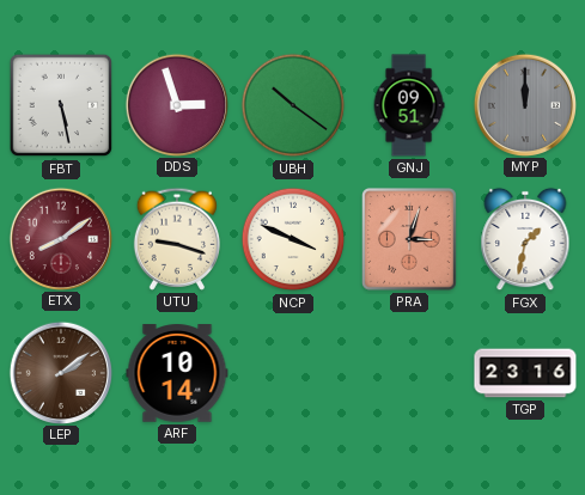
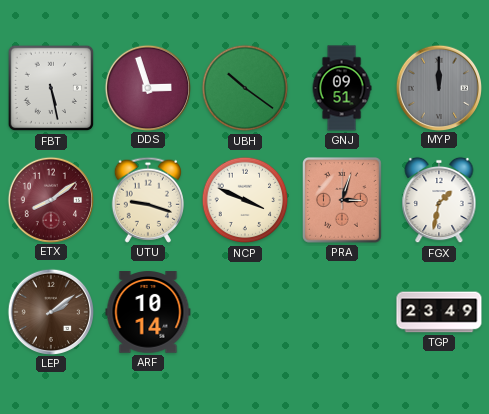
TGP: 23:16 -> 23:49
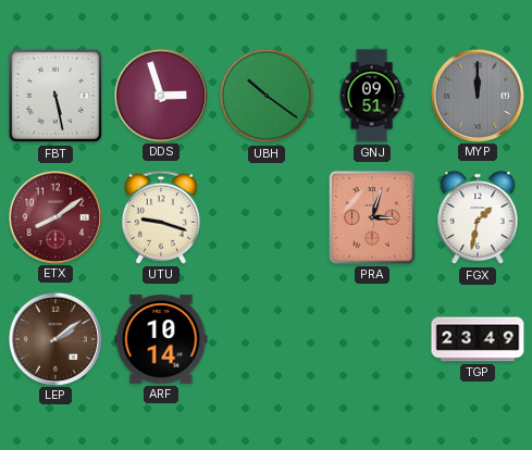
NCP: 3:49 -> none
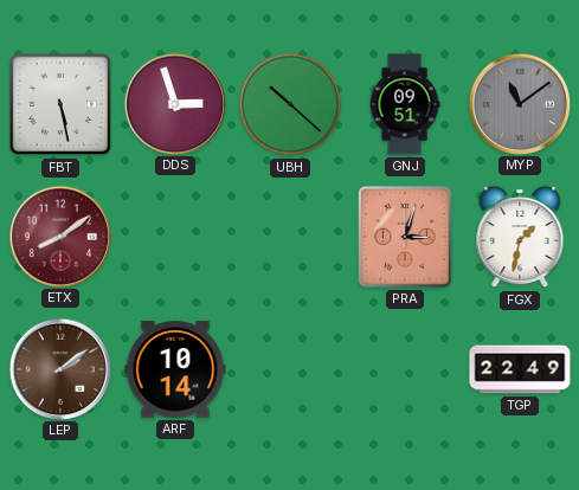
UBH: 10:21 -> 10:22
MYP: 12:00 -> 11:09
UTU: 9:18 -> none
TGP: 23:49 -> 22:49
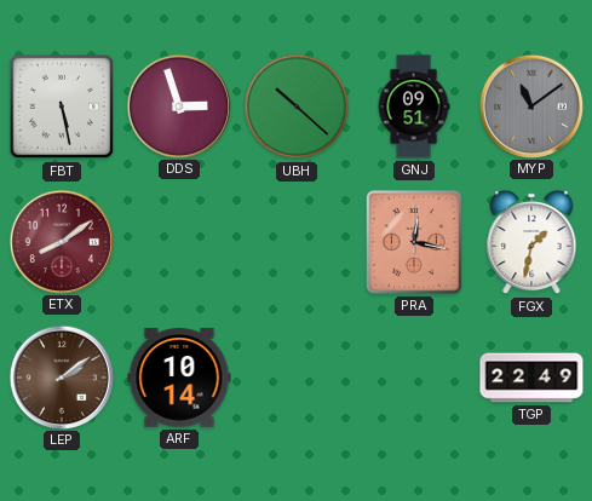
PRA: 3:03 -> 12:17
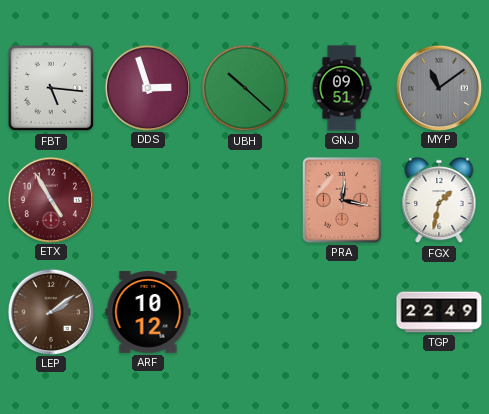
FBT: 5:28 -> 5:16
ETX: 8:09 -> 4:55
ARF: 10:14 -> 10:12
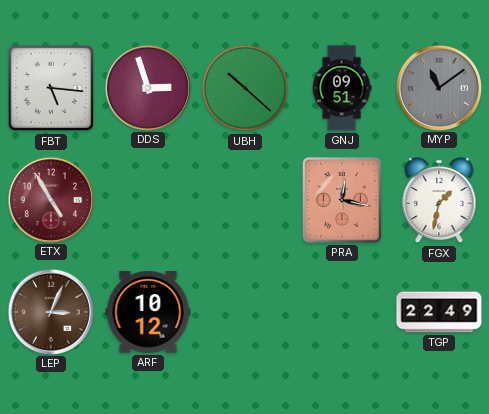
LEP: 2:09 -> 3:04
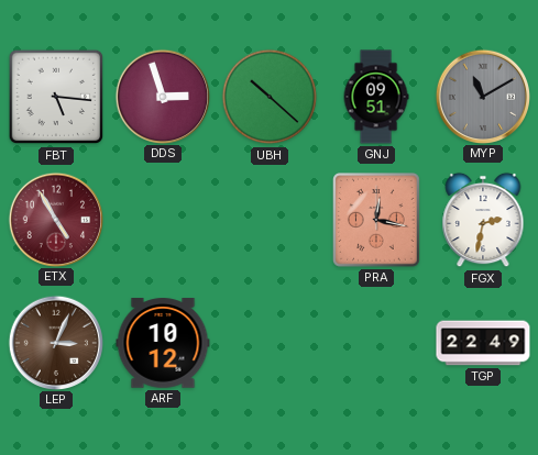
MYP: 11:09 -> 11:10
FGX: 1:32 -> 2:32
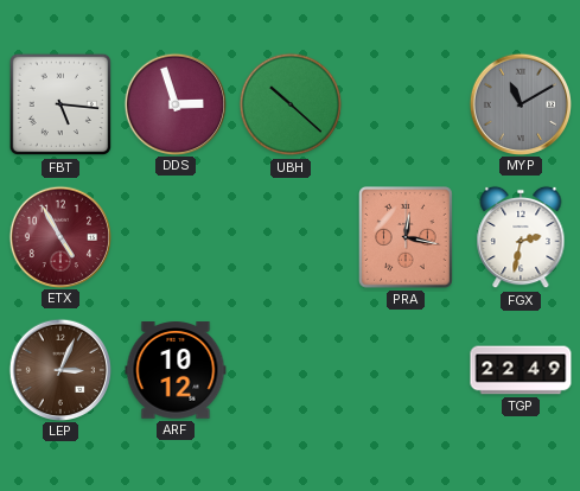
GNJ: 09:51 -> none
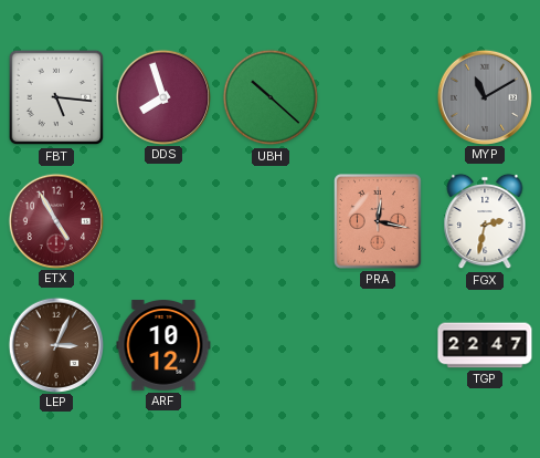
DDS: 2:57 -> 7:57
TGP: 22:49 -> 22:47
